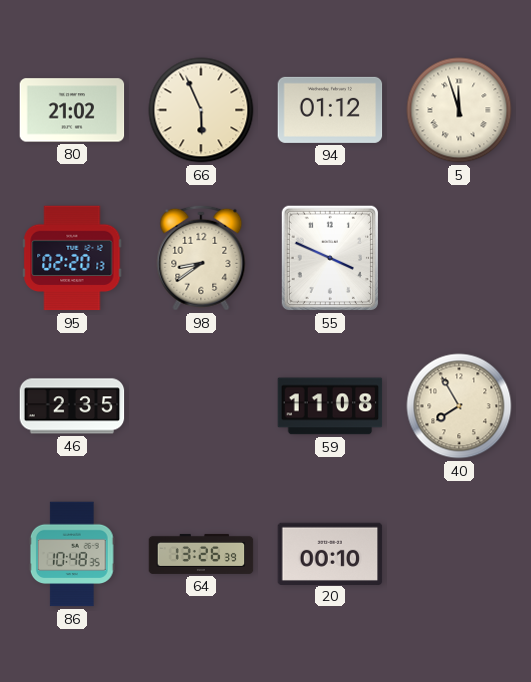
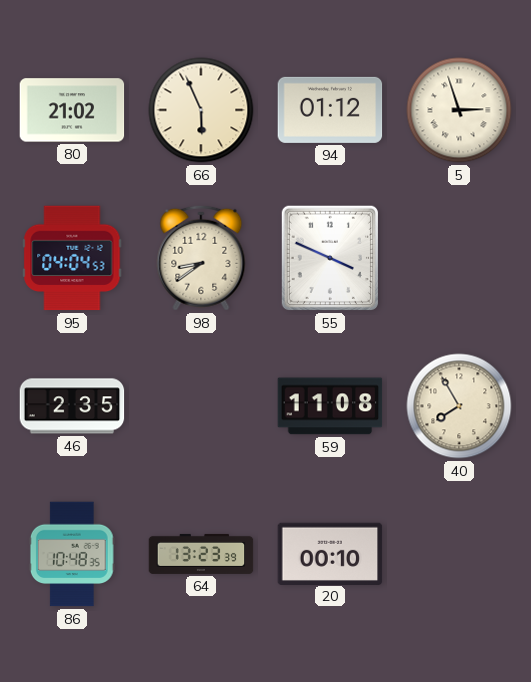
5: 11:57 -> 2:57
95: 02:20 -> 04:04
64: 13:26 -> 13:23
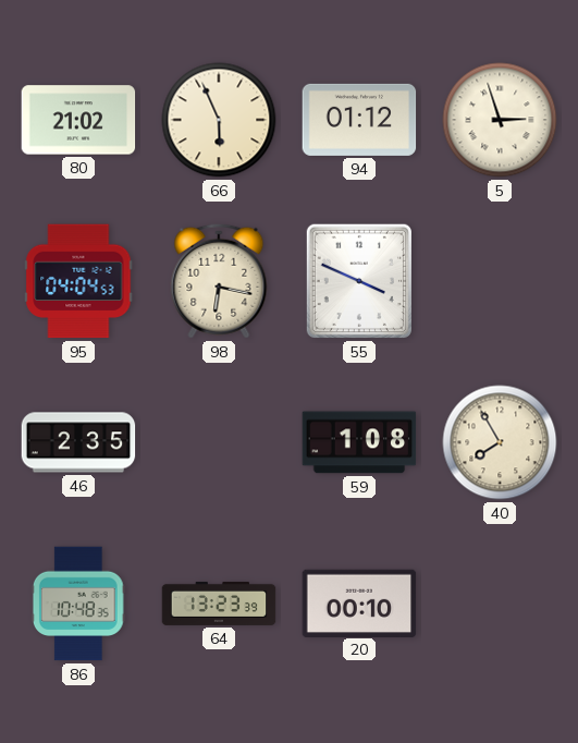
98: 8:39 -> 6:17
59: 11:08 -> 1:08
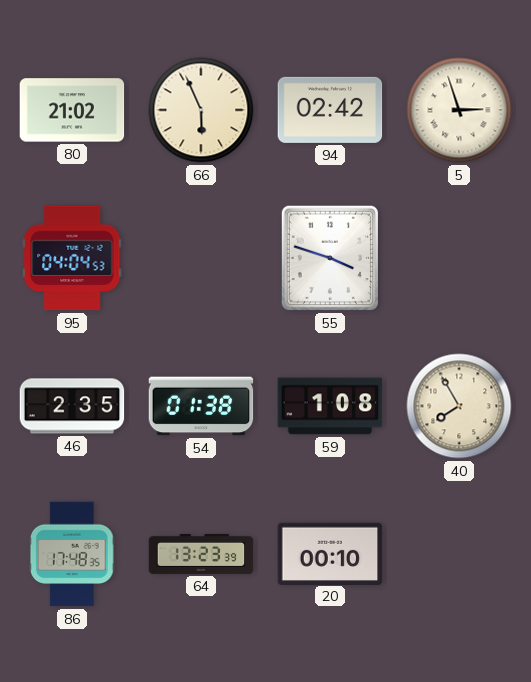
94: 01:12 -> 02:42
98: 6:17 -> none
55: 3:49 -> 3:48
54: none -> 01:38
86: 10:48 -> 17:48
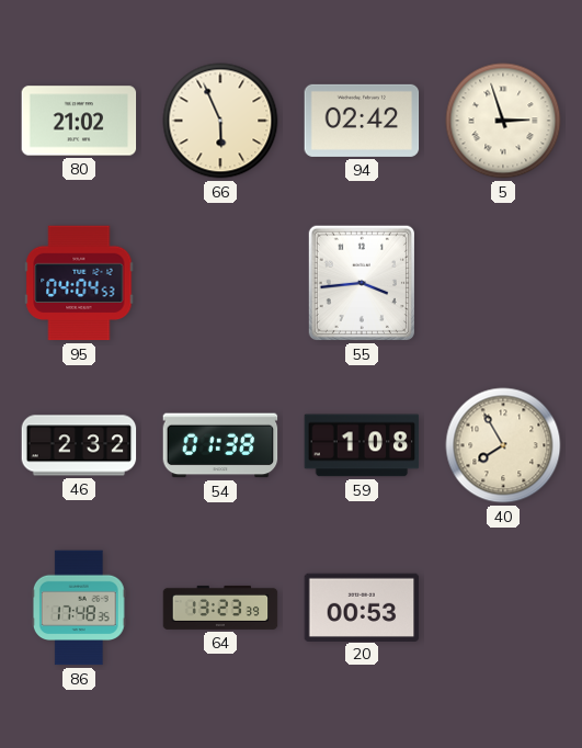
55: 3:48 -> 3:44
46: 2:35 -> 2:32
20: 00:10 -> 00:53
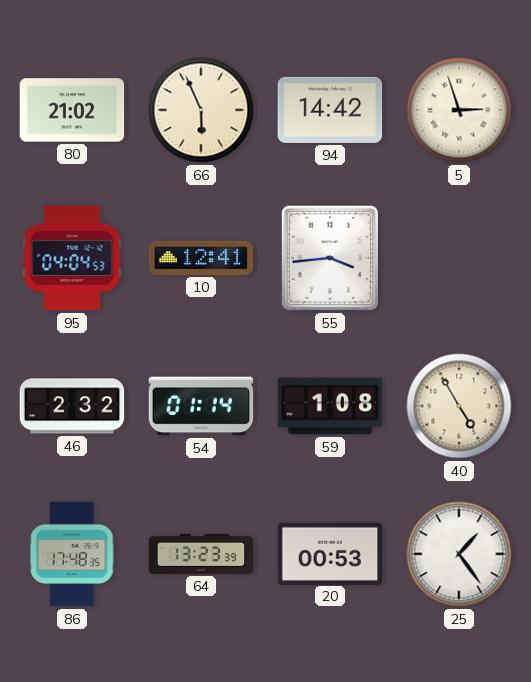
94: 02:42 -> 14:42
10: none -> 12:41
54: 01:38 -> 01:14
40: 7:55 -> 4:55
25: none -> 1:24
